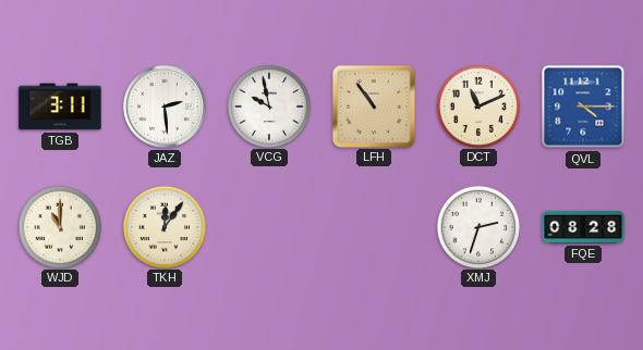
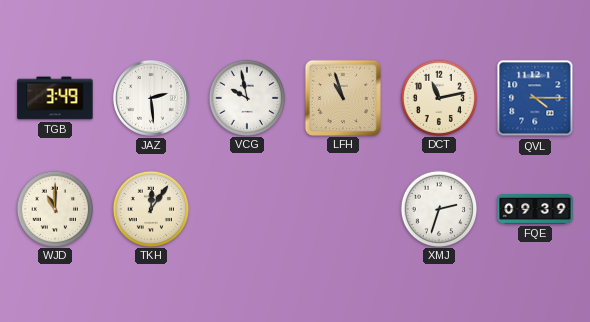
TGB: 3:11 -> 3:49
LFH: 10:54 -> 10:57
DCT: 11:11 -> 11:13
FQE: 08:28 -> 09:39
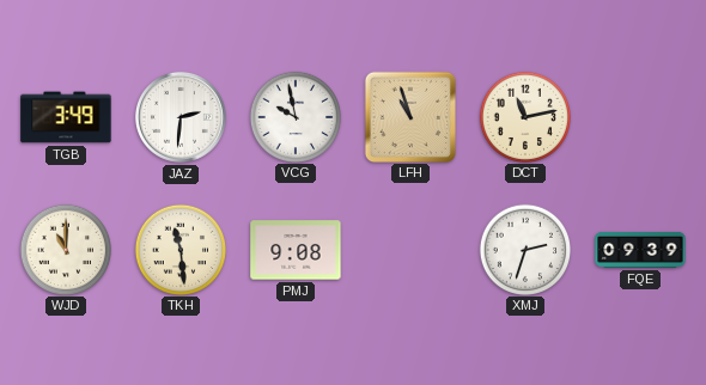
JAZ: 2:29 -> 2:31
QVL: 4:15 -> none
TKH: 12:06 -> 11:29
PMJ: none -> 9:08
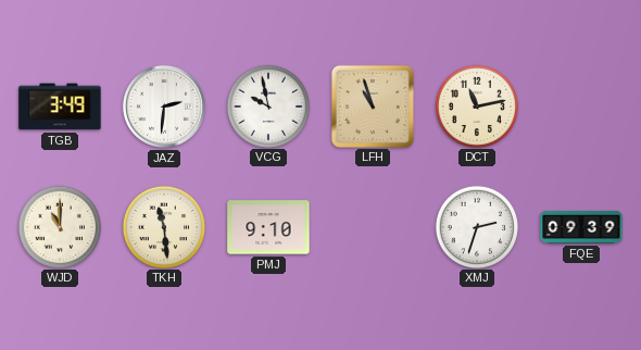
PMJ: 9:08 -> 9:10
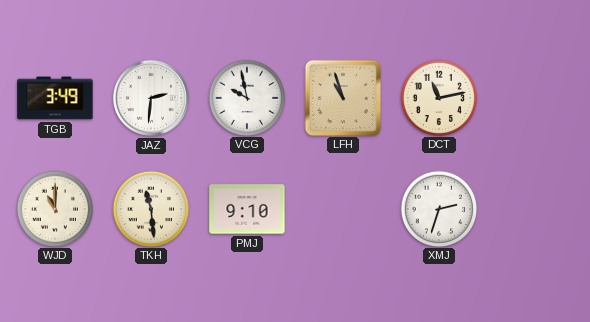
FQE: 09:39 -> none
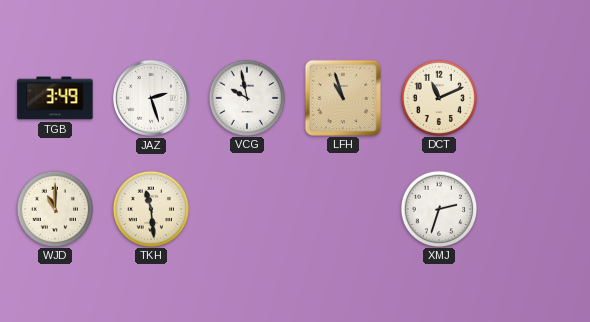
JAZ: 2:31 -> 2:27
DCT: 11:13 -> 11:11
PMJ: 9:10 -> none
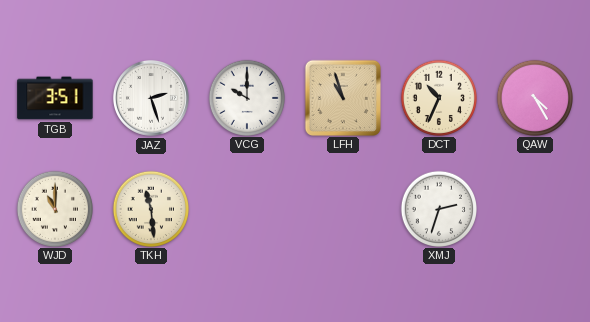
TGB: 3:49 -> 3:51
VCG: 9:58 -> 10:00
DCT: 11:11 -> 10:34
QAW: none -> 4:25
